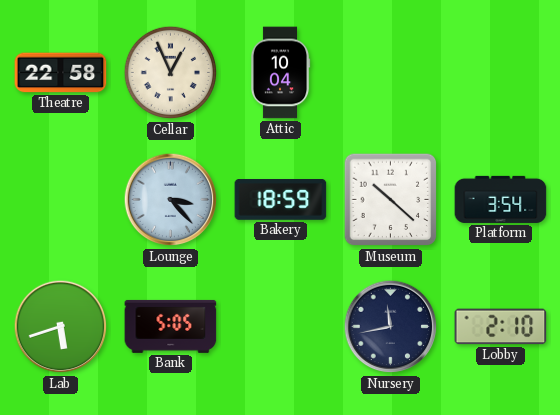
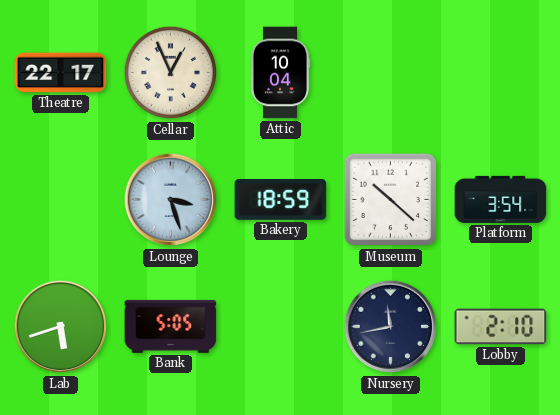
Theatre: 22:58 -> 22:17
Lounge: 3:23 -> 3:27
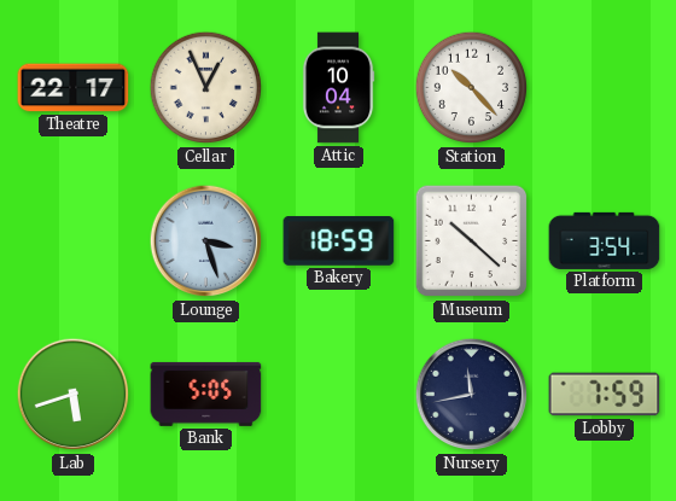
Station: none -> 10:23
Lobby: 2:10 -> 7:59
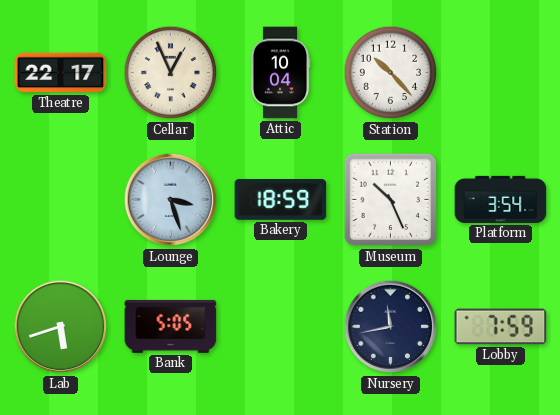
Museum: 10:22 -> 10:26
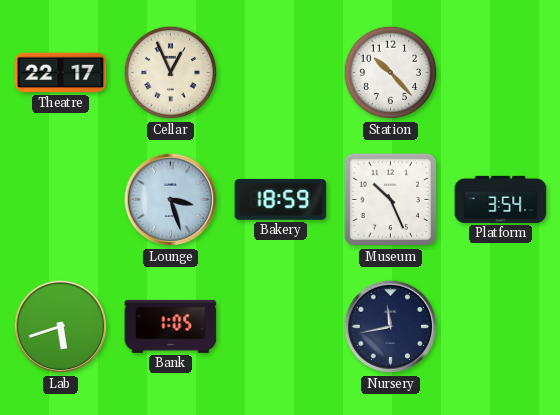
Attic: 10:04 -> none
Bank: 5:05 -> 1:05
Lobby: 7:59 -> none
